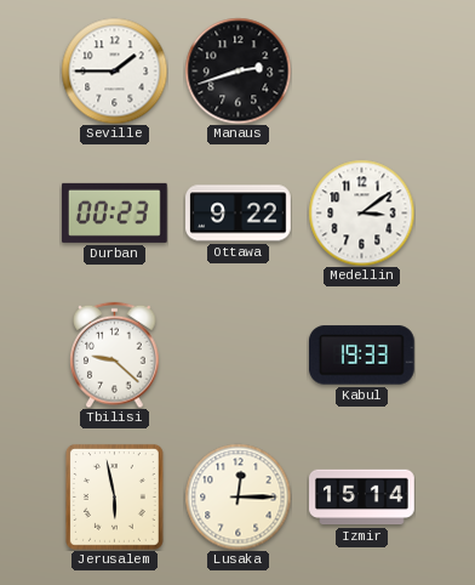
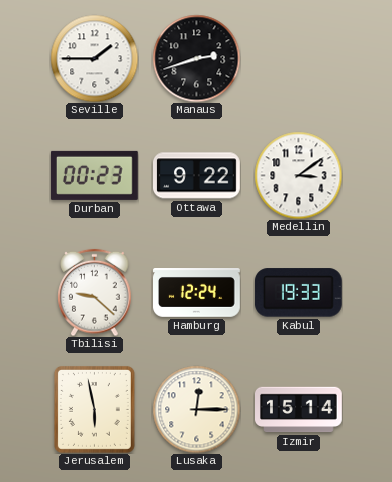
Hamburg: none -> 12:24
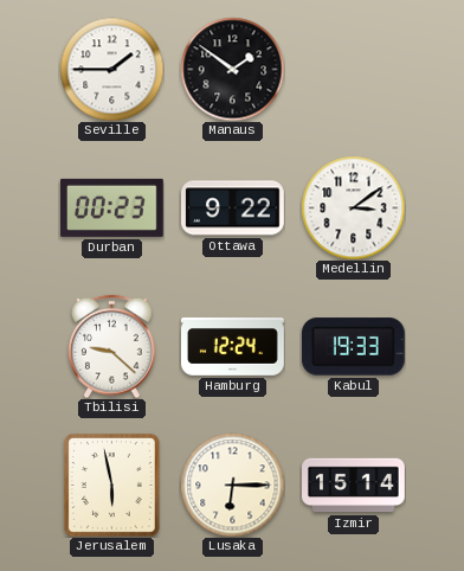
Manaus: 2:42 -> 1:51
Lusaka: 12:15 -> 6:15
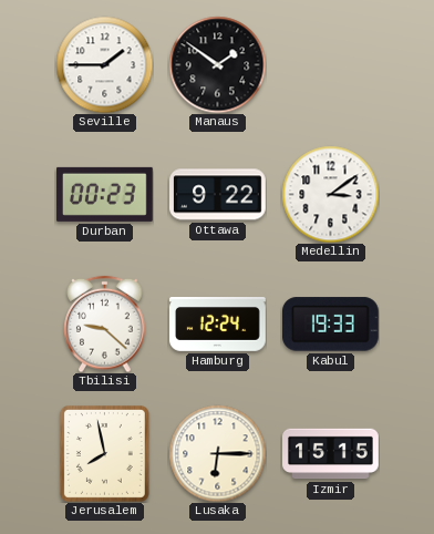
Jerusalem: 5:58 -> 7:58
Izmir: 15:14 -> 15:15
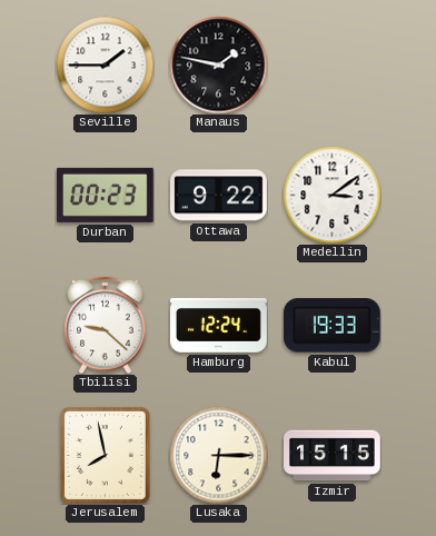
Manaus: 1:51 -> 1:47
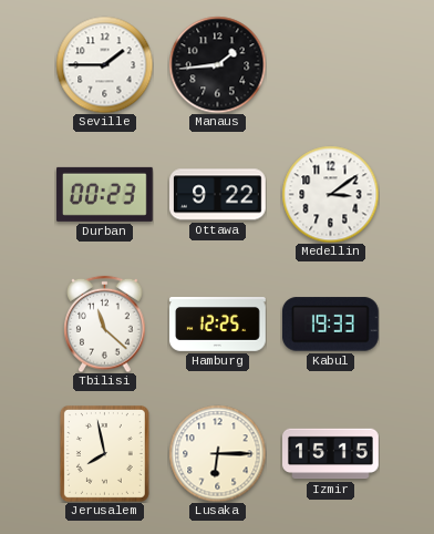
Manaus: 1:47 -> 1:44
Tbilisi: 9:22 -> 11:22
Hamburg: 12:24 -> 12:25
